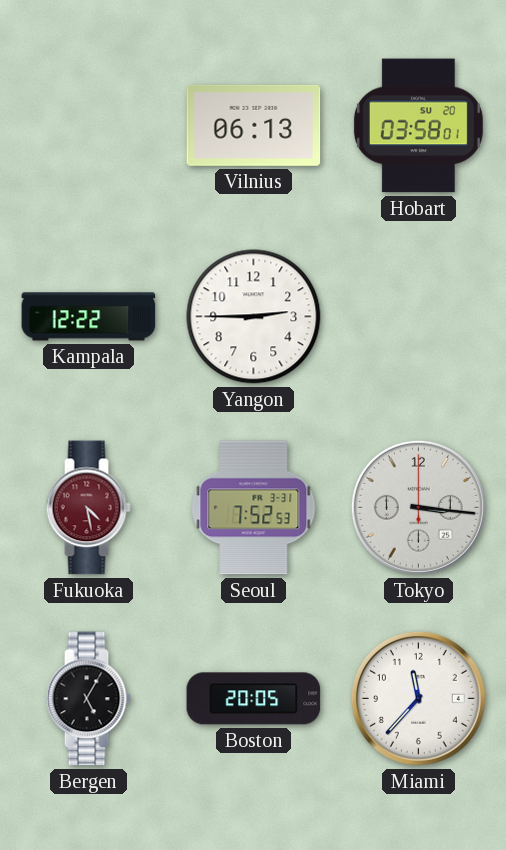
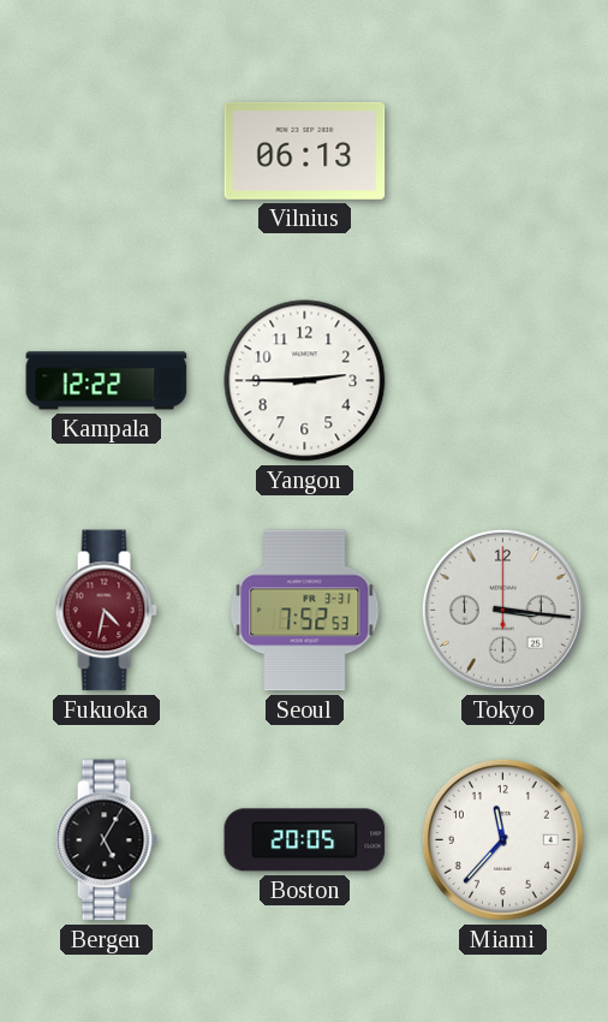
Hobart: 03:58 -> none
Fukuoka: 4:28 -> 4:32
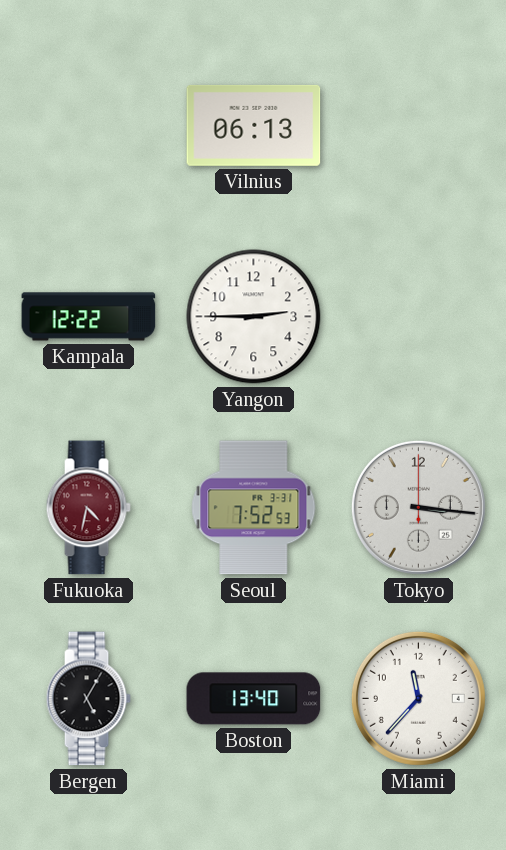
Boston: 20:05 -> 13:40
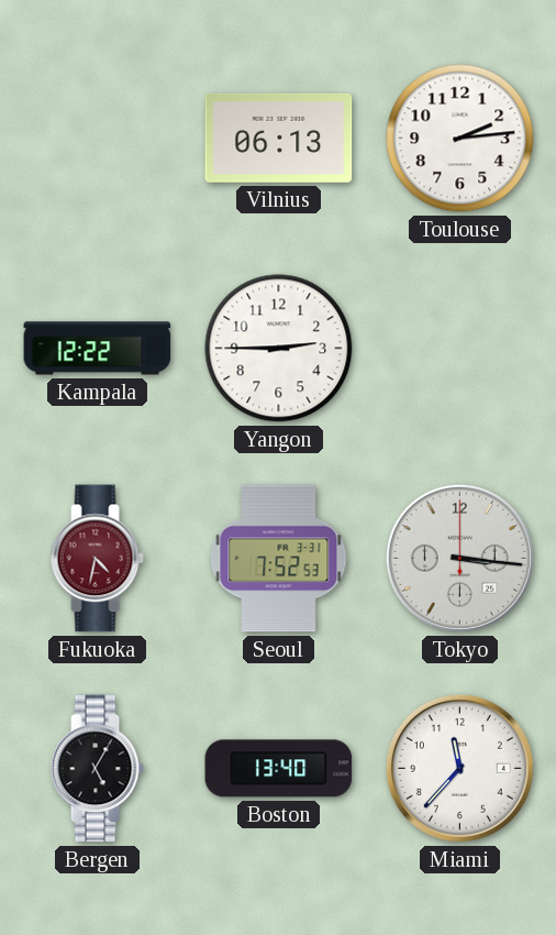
Toulouse: none -> 2:14
